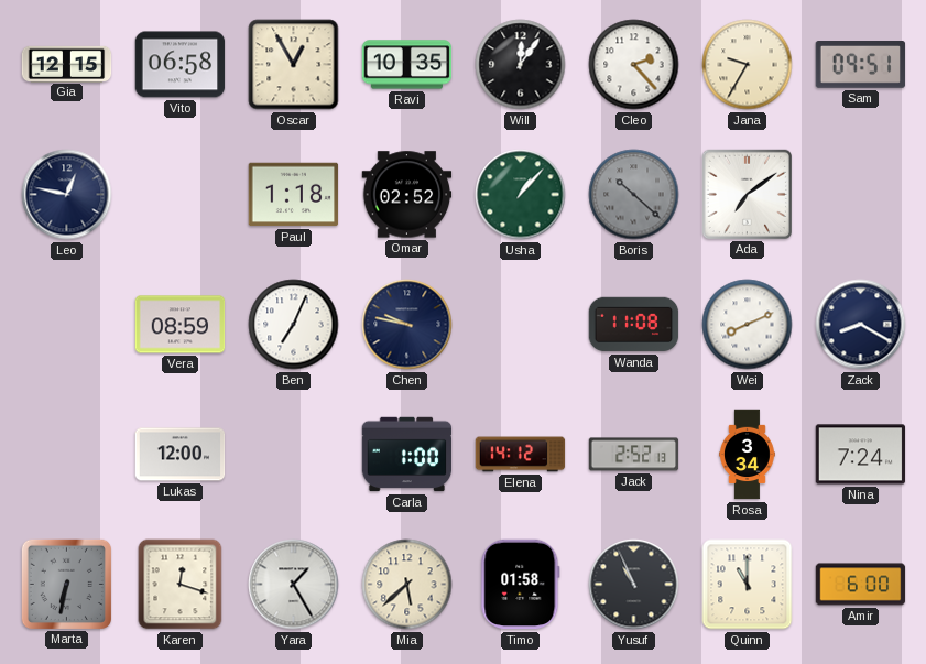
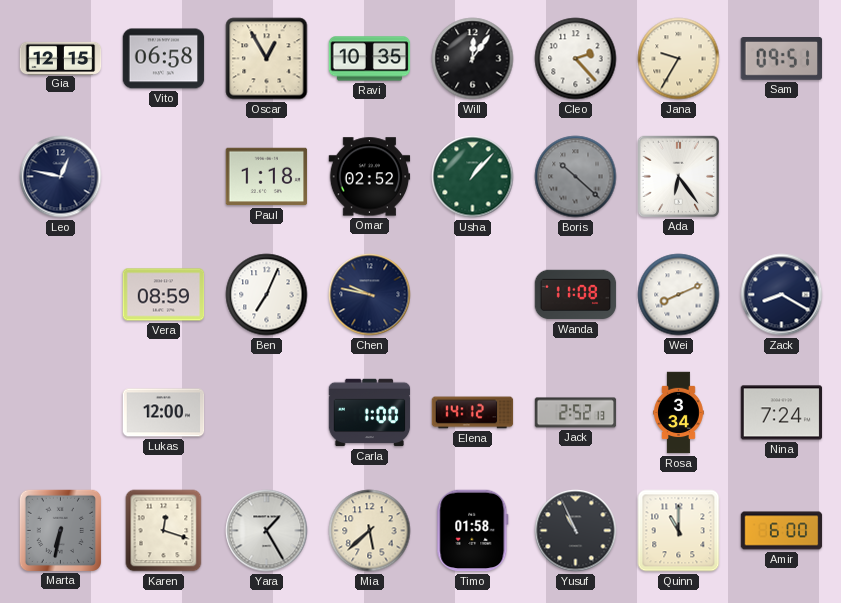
Ada: 7:09 -> 6:24
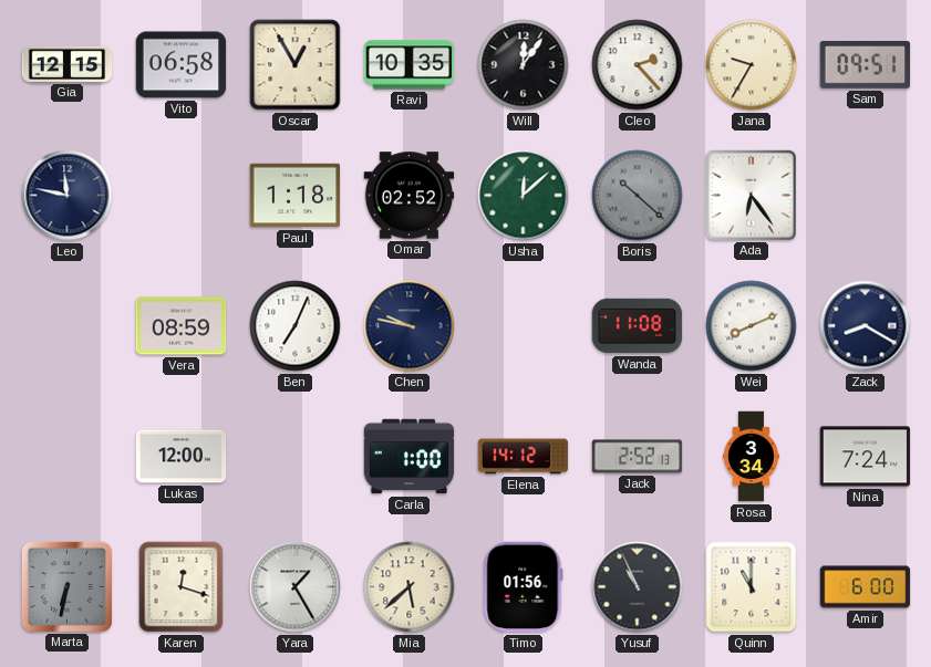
Leo: 12:47 -> 11:47
Usha: 1:07 -> 12:08
Timo: 01:58 -> 01:56
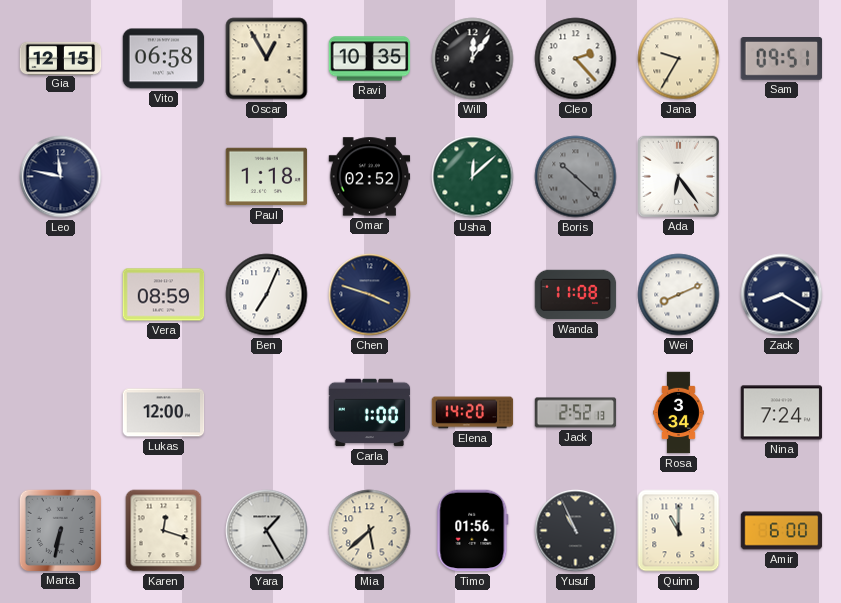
Chen: 9:47 -> 3:48
Elena: 14:12 -> 14:20
